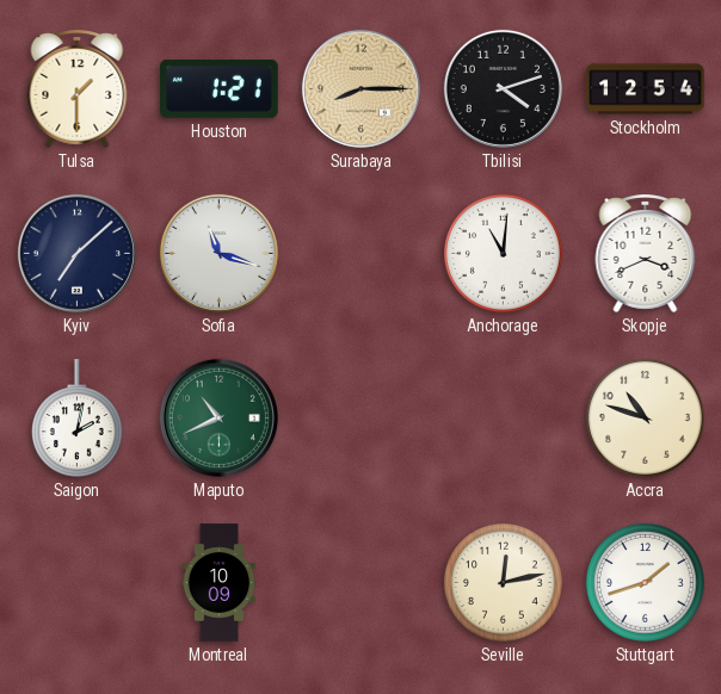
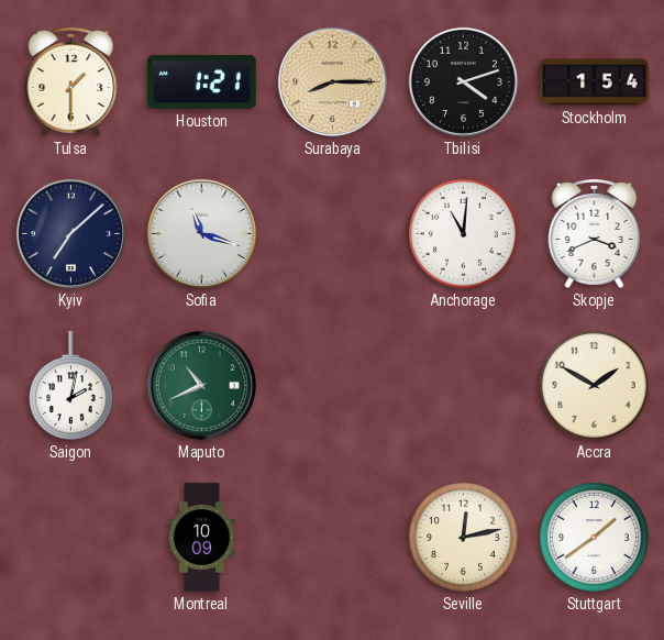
Stockholm: 12:54 -> 1:54
Accra: 10:48 -> 1:50
Stuttgart: 1:42 -> 1:39
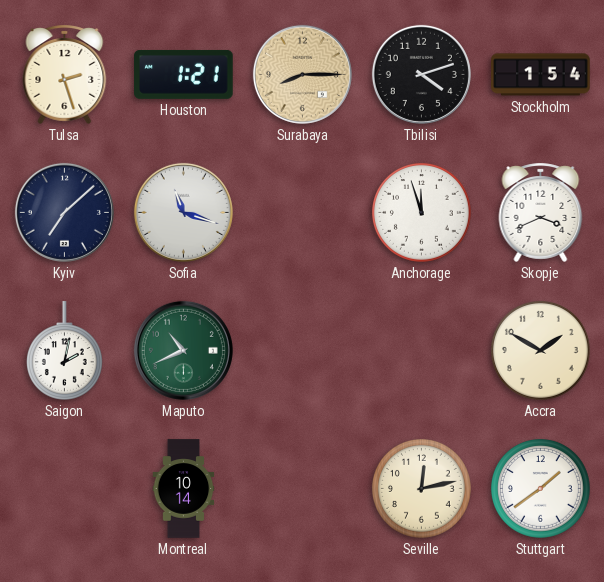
Tulsa: 1:30 -> 2:27
Anchorage: 11:01 -> 11:57
Montreal: 10:09 -> 10:14
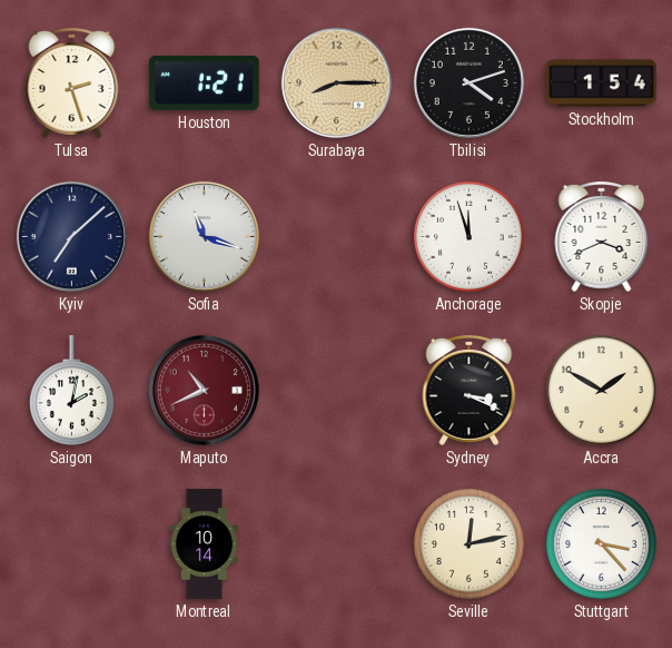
Maputo dial: green -> burgundy
Sydney: none -> 3:19
Stuttgart: 1:39 -> 3:23
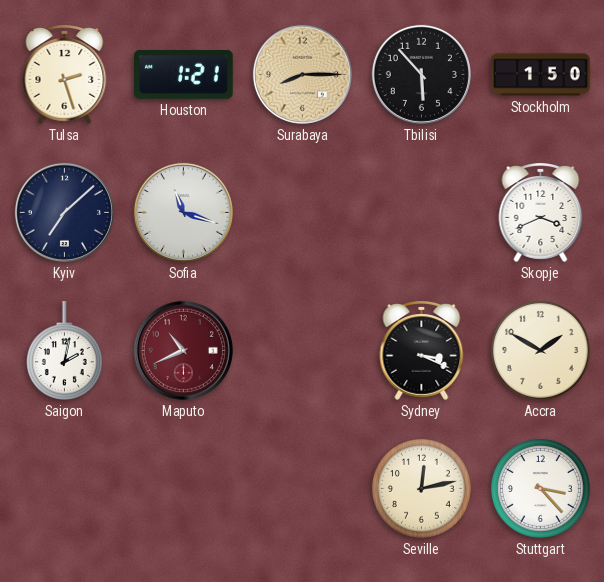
Tbilisi: 4:12 -> 5:53
Stockholm: 1:54 -> 1:50
Anchorage: 11:57 -> none
Montreal: 10:14 -> none
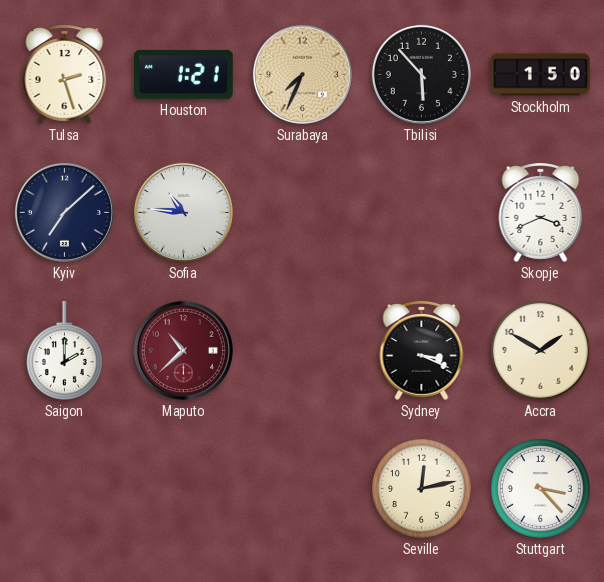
Surabaya: 8:15 -> 7:34
Sofia: 11:18 -> 10:46
Saigon: 2:02 -> 2:00
Maputo: 10:41 -> 10:38
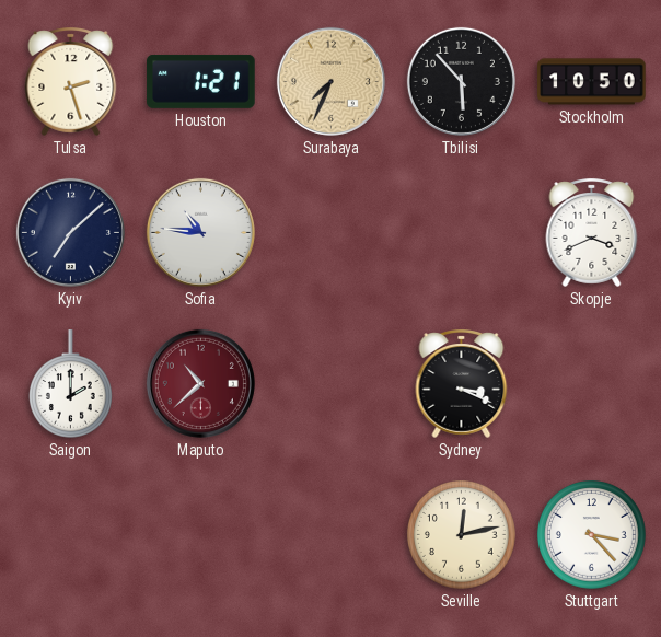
Stockholm: 1:50 -> 10:50
Accra: 1:50 -> none
